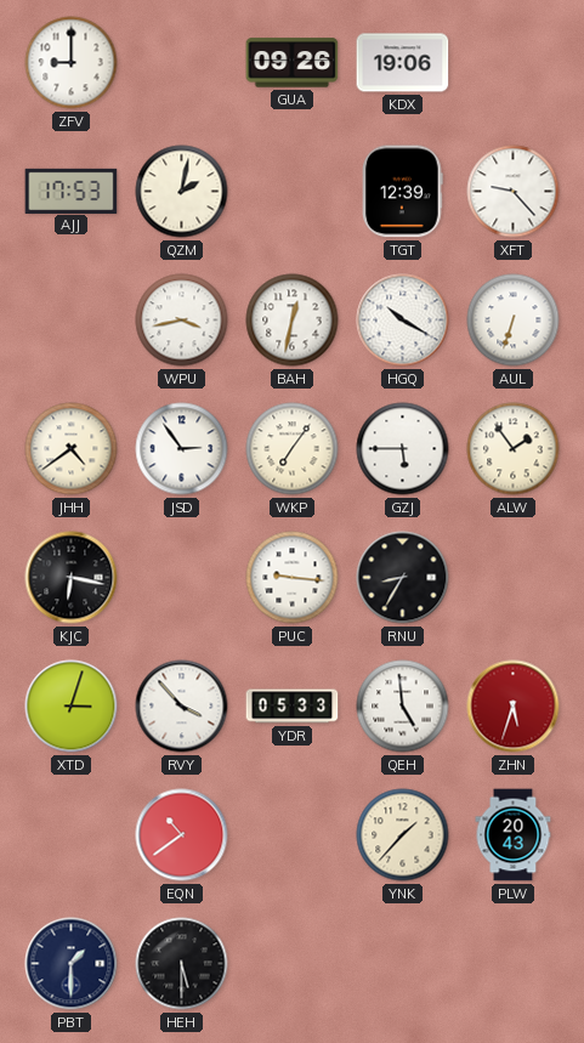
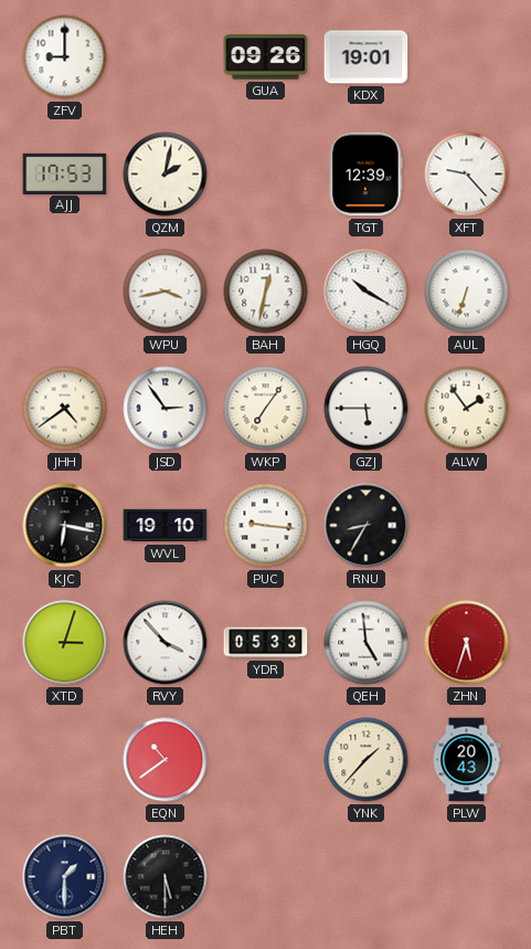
KDX: 19:06 -> 19:01
WVL: none -> 19:10
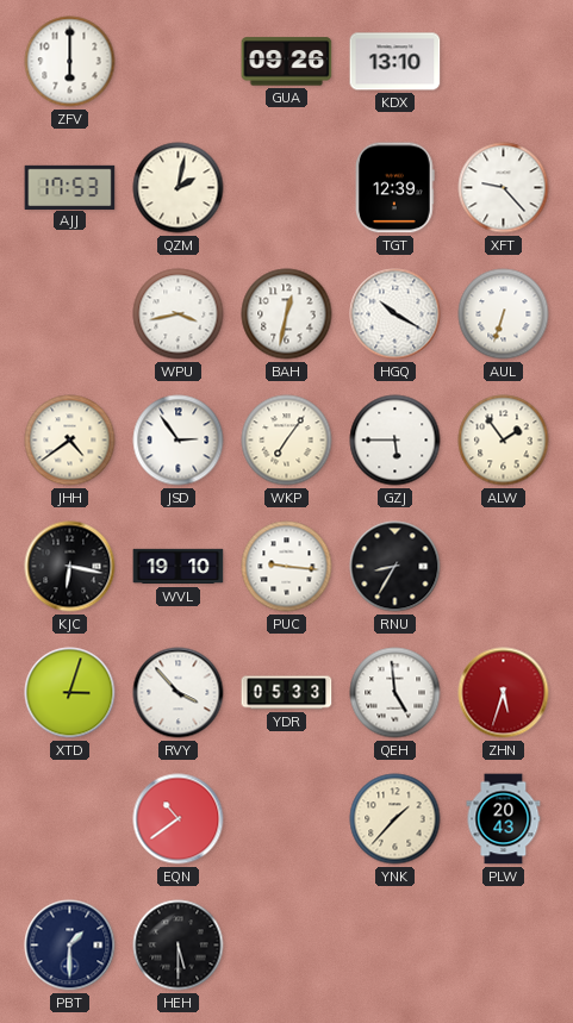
ZFV: 9:00 -> 6:00
KDX: 19:01 -> 13:10
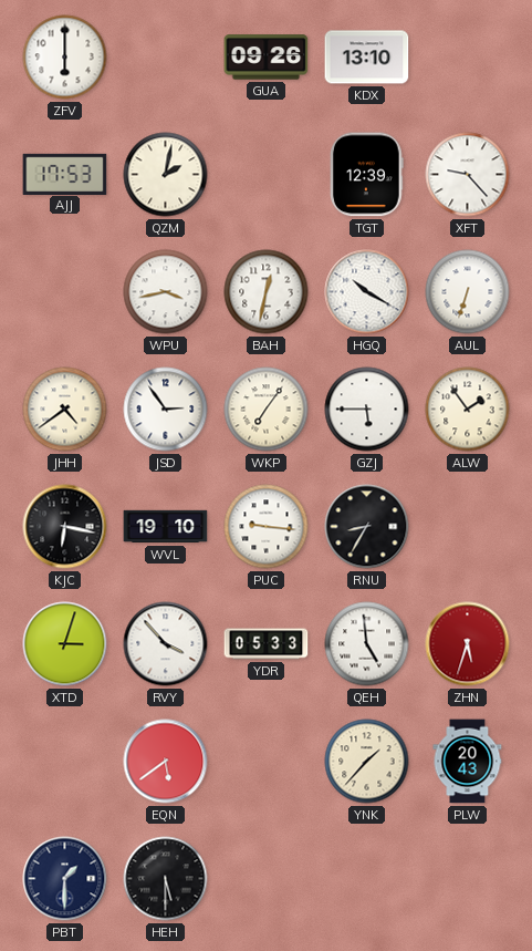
EQN: 10:39 -> 5:39
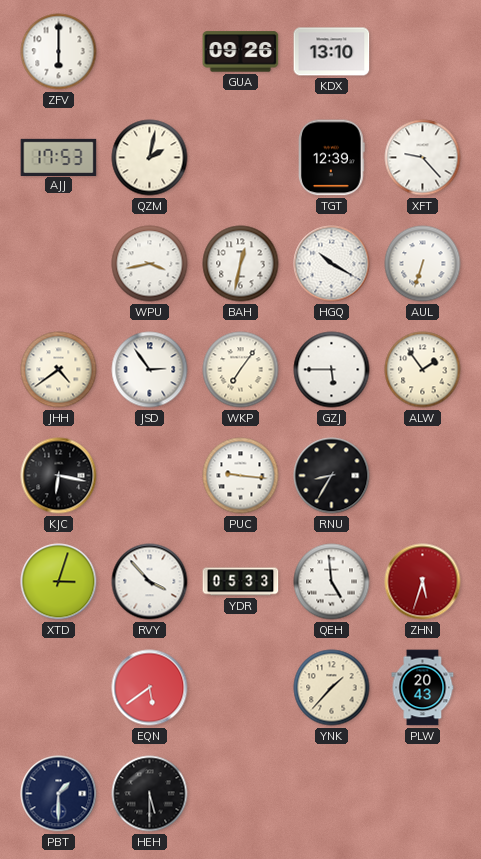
WVL: 19:10 -> none
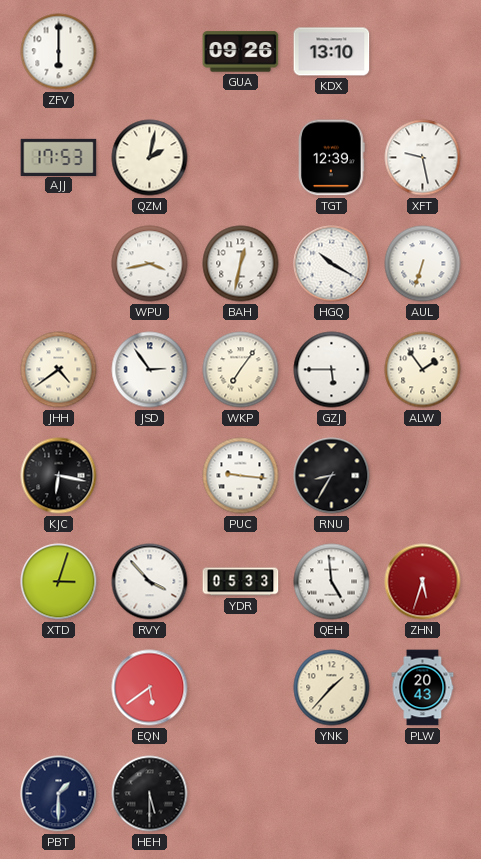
XFT: 9:23 -> 9:28
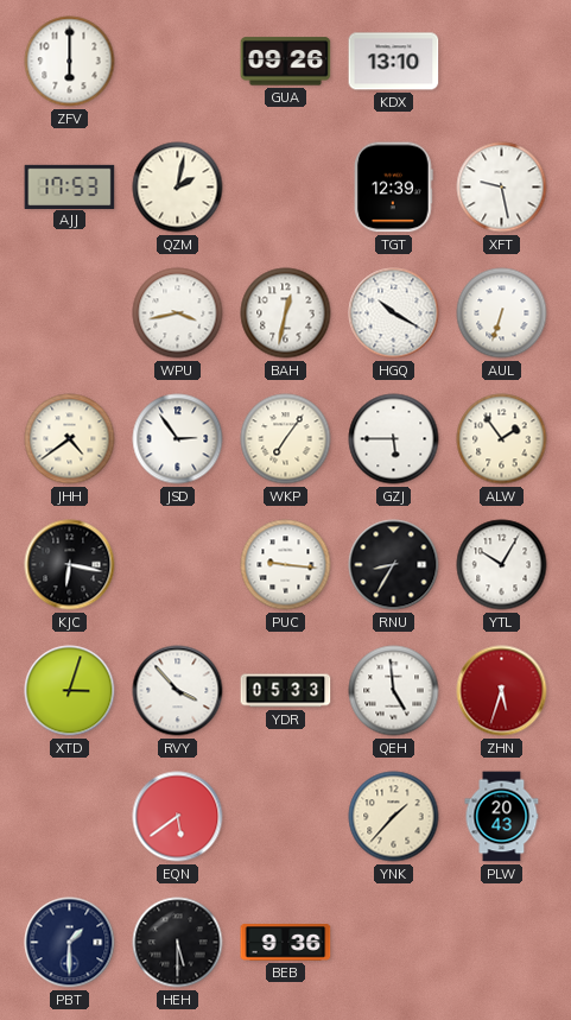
YTL: none -> 10:05
BEB: none -> 9:36
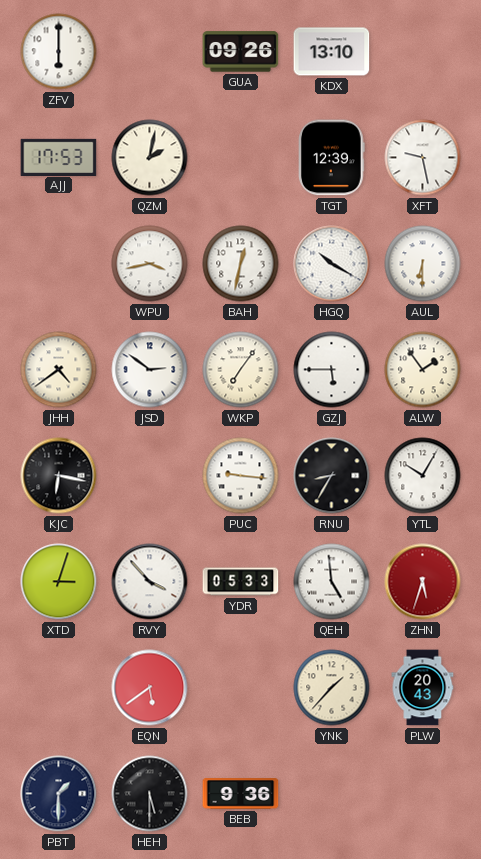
AUL: 6:33 -> 6:30
JSD: 2:54 -> 2:51
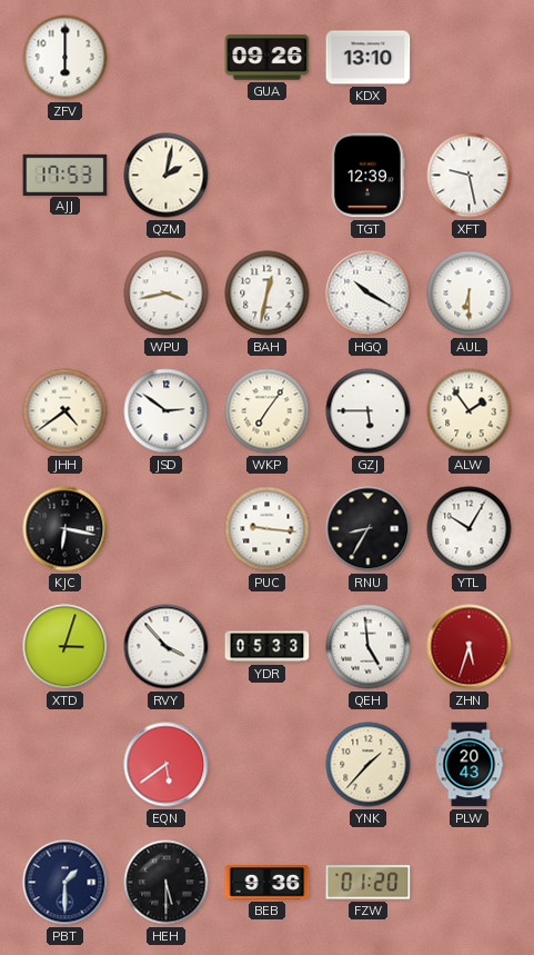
FZW: none -> 01:20
